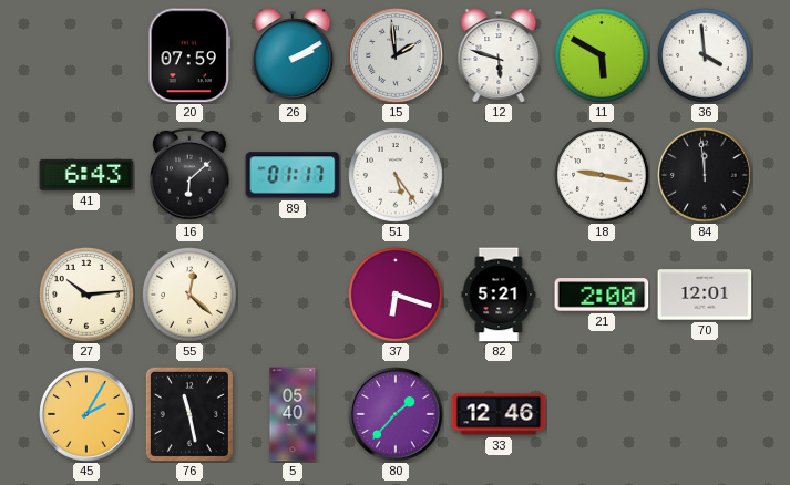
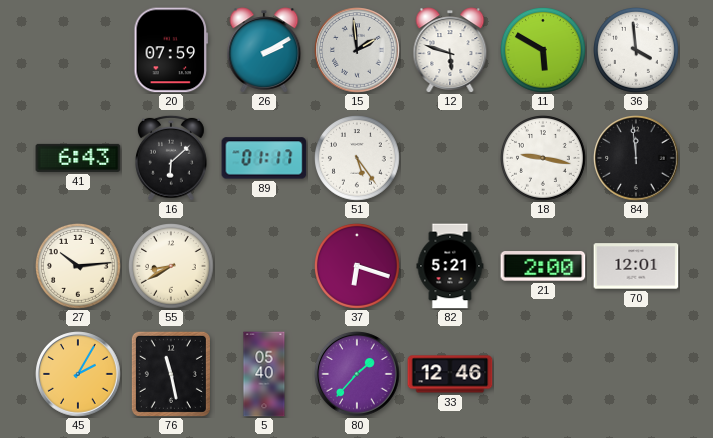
55: 12:22 -> 8:40
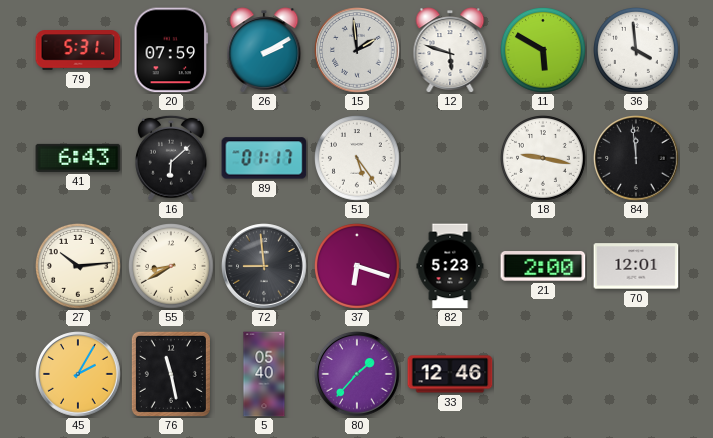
79: none -> 5:31
72: none -> 8:59
82: 5:21 -> 5:23
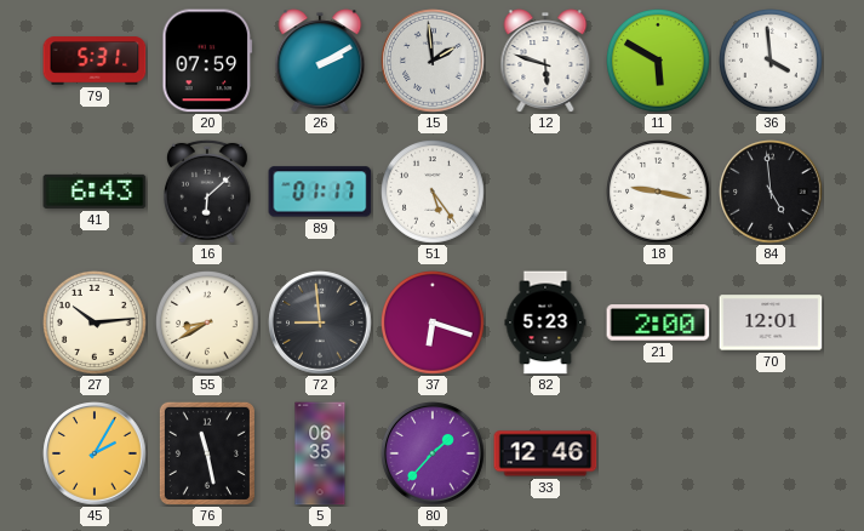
84: 11:59 -> 4:59
5: 05:40 -> 06:35
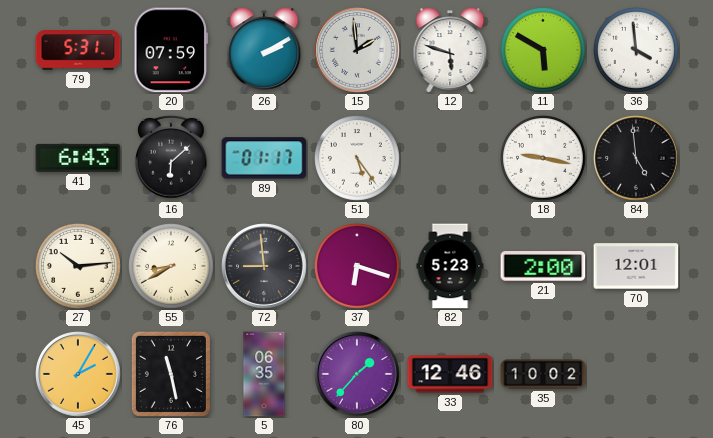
35: none -> 10:02
